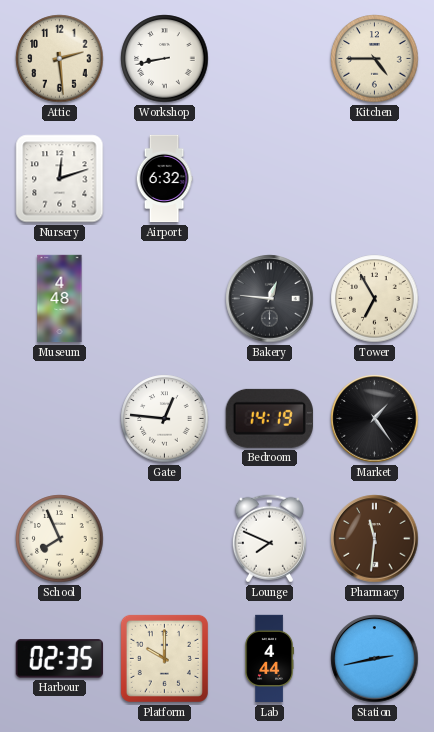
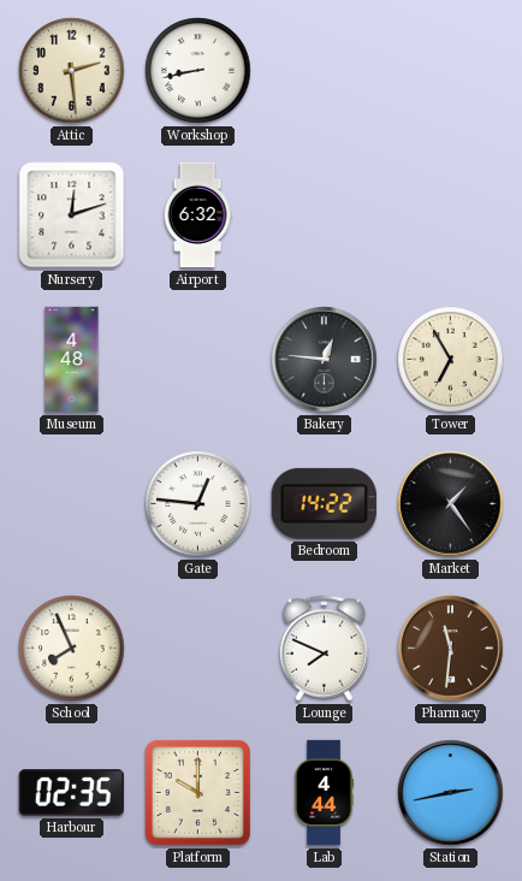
Kitchen: 4:45 -> none
Bedroom: 14:19 -> 14:22
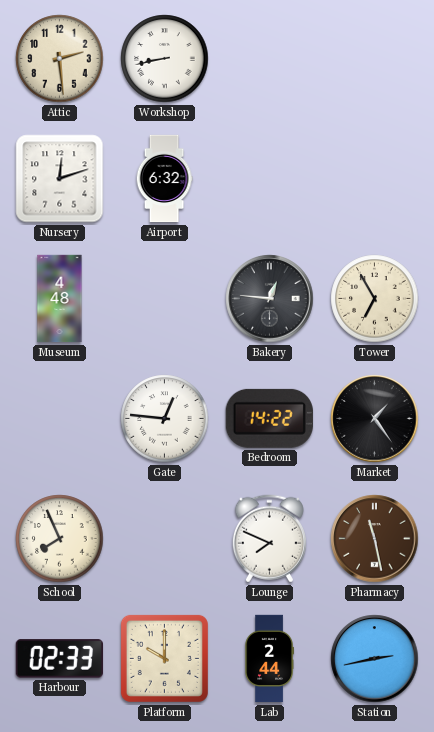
Pharmacy: 11:31 -> 11:28
Harbour: 02:35 -> 02:33
Lab: 4:44 -> 2:44
